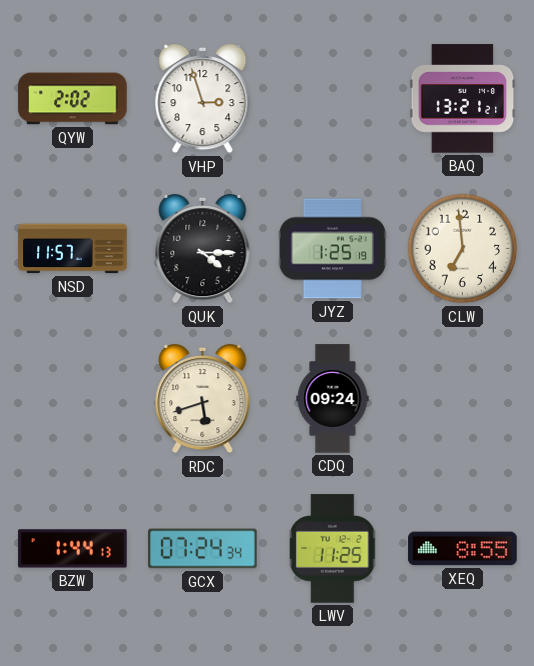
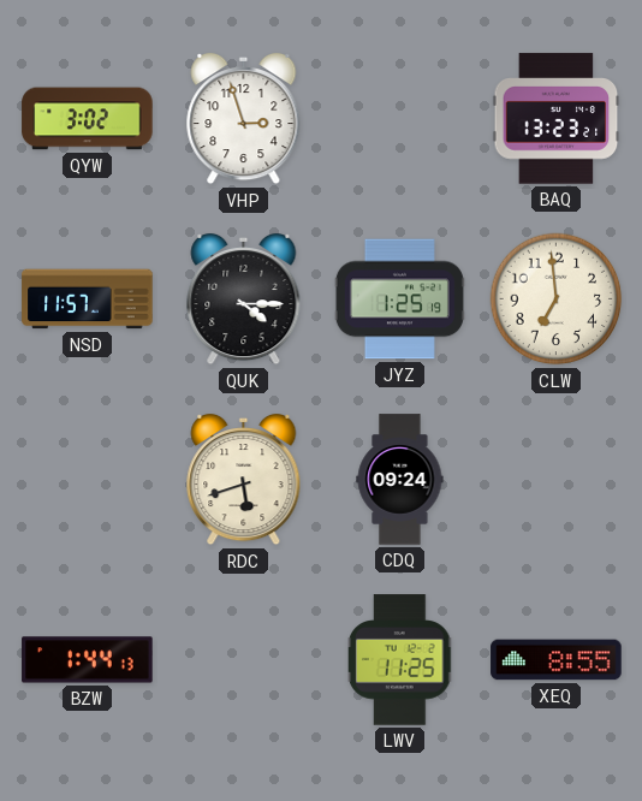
QYW: 2:02 -> 3:02
BAQ: 13:21 -> 13:23
GCX: 07:24 -> none
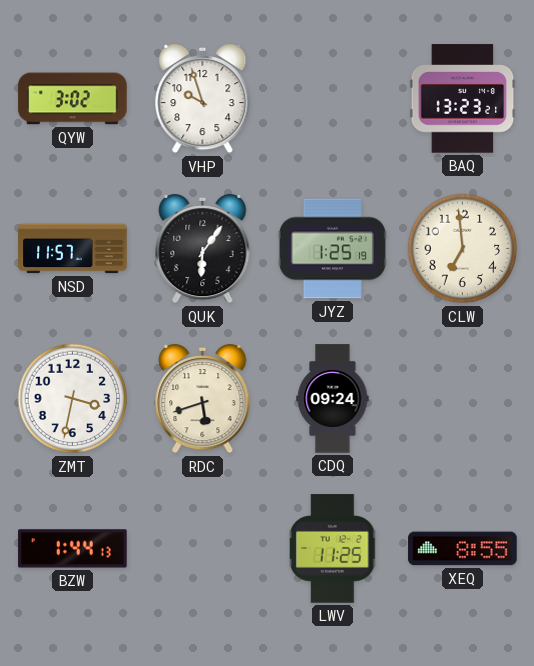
VHP: 2:57 -> 9:57
QUK: 4:15 -> 6:06
ZMT: none -> 3:32
